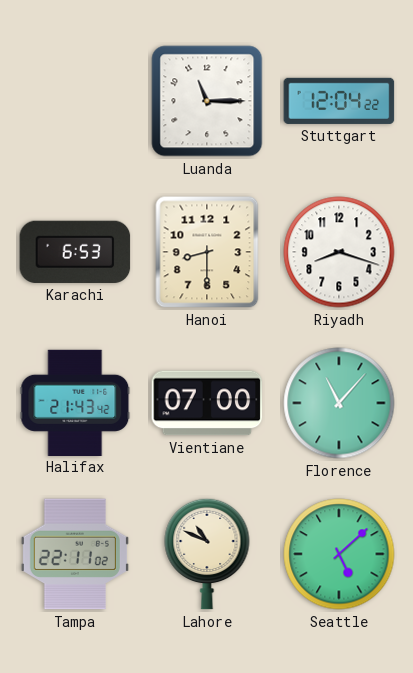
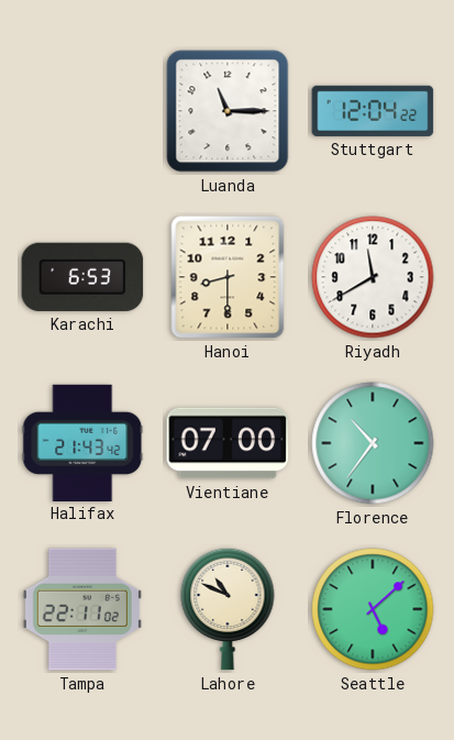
Riyadh: 8:18 -> 11:40
Florence: 11:07 -> 10:36
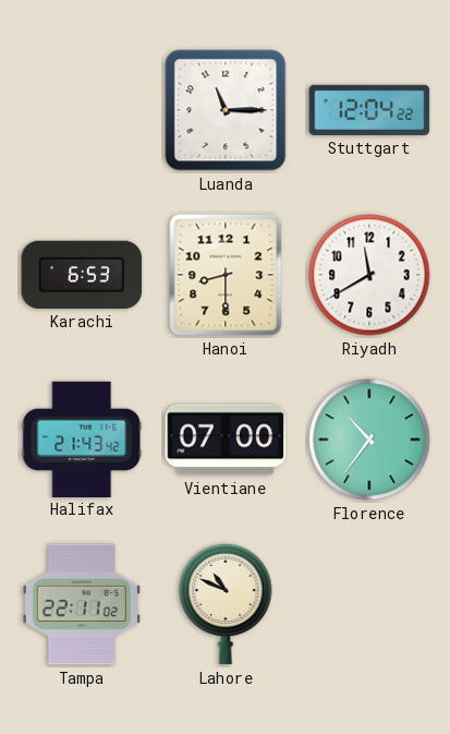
Seattle: 5:08 -> none
